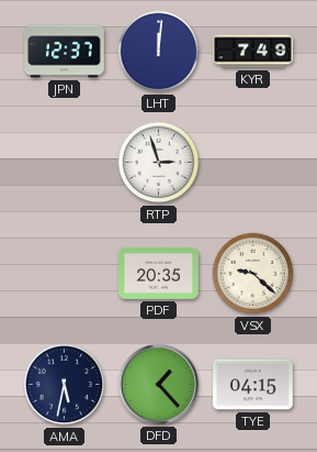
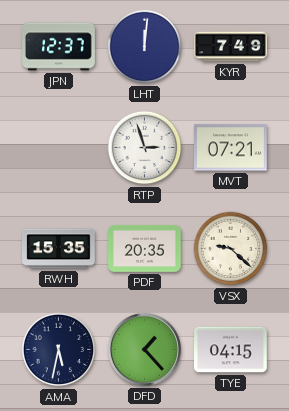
MVT: none -> 07:21
RWH: none -> 15:35
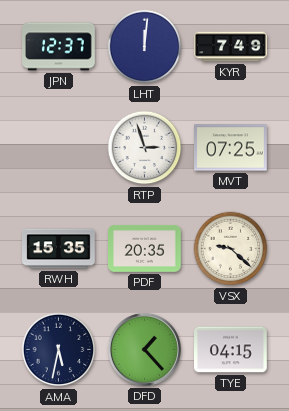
MVT: 07:21 -> 07:25
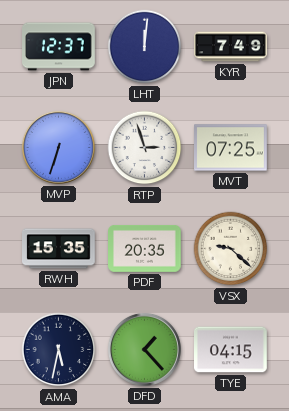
MVP: none -> 6:33
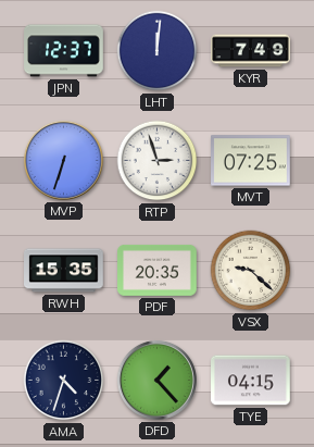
AMA: 5:32 -> 4:33
